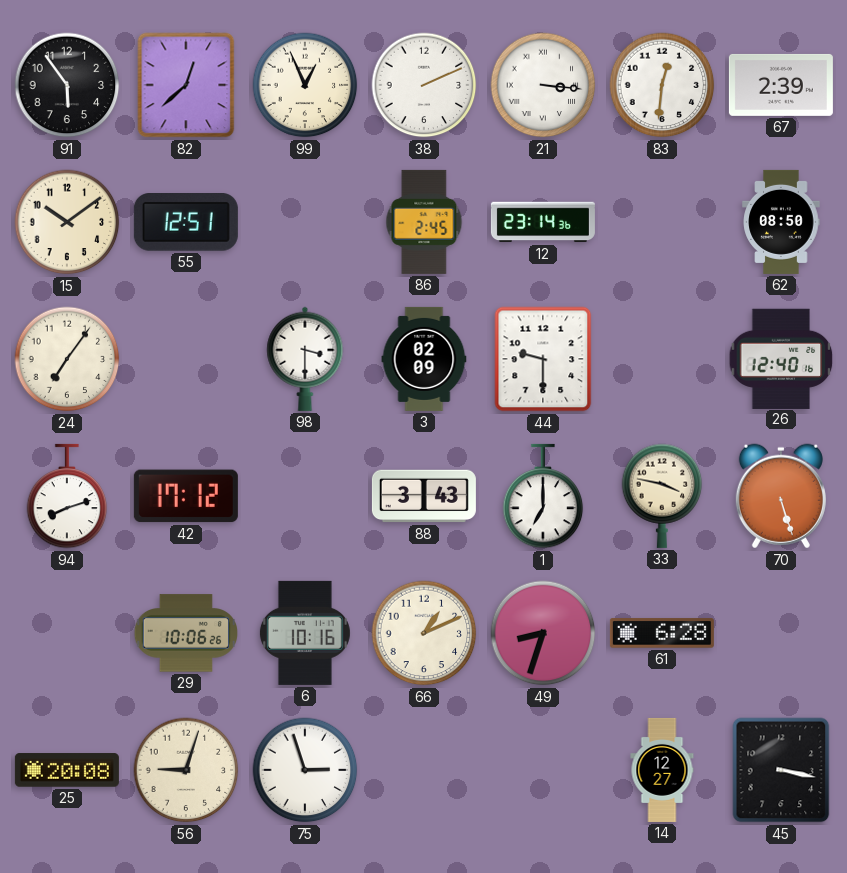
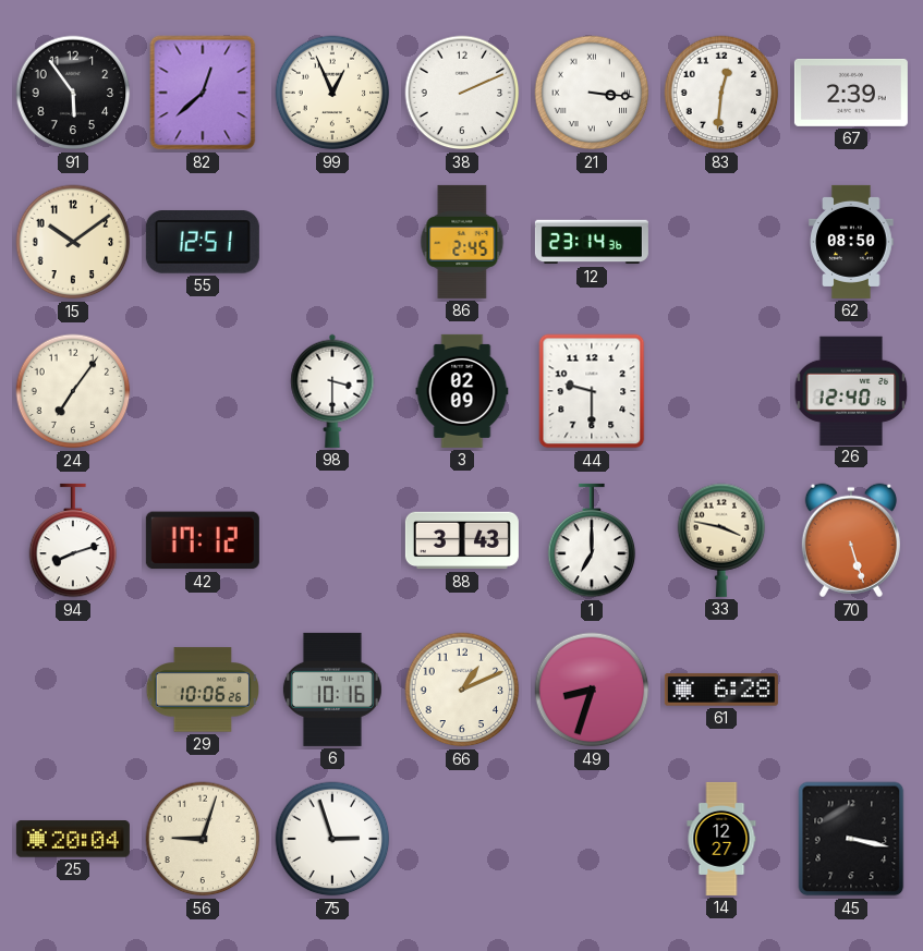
25: 20:08 -> 20:04
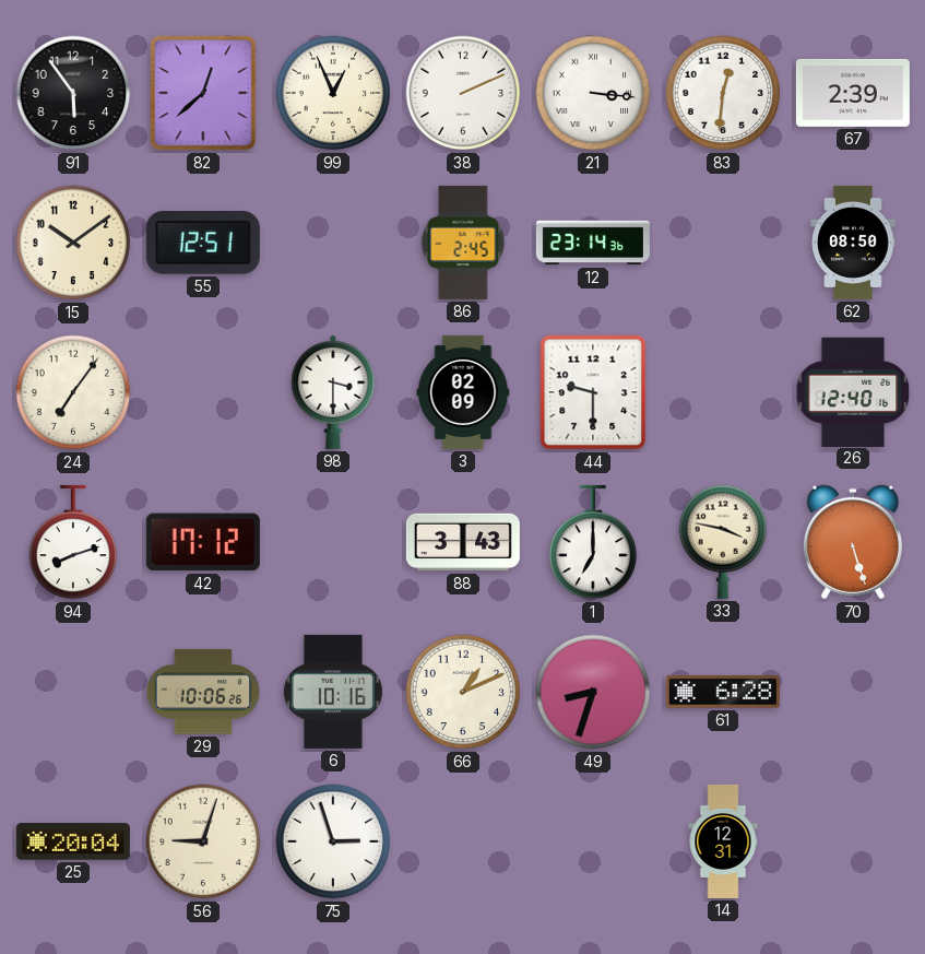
14: 12:27 -> 12:31
45: 3:17 -> none
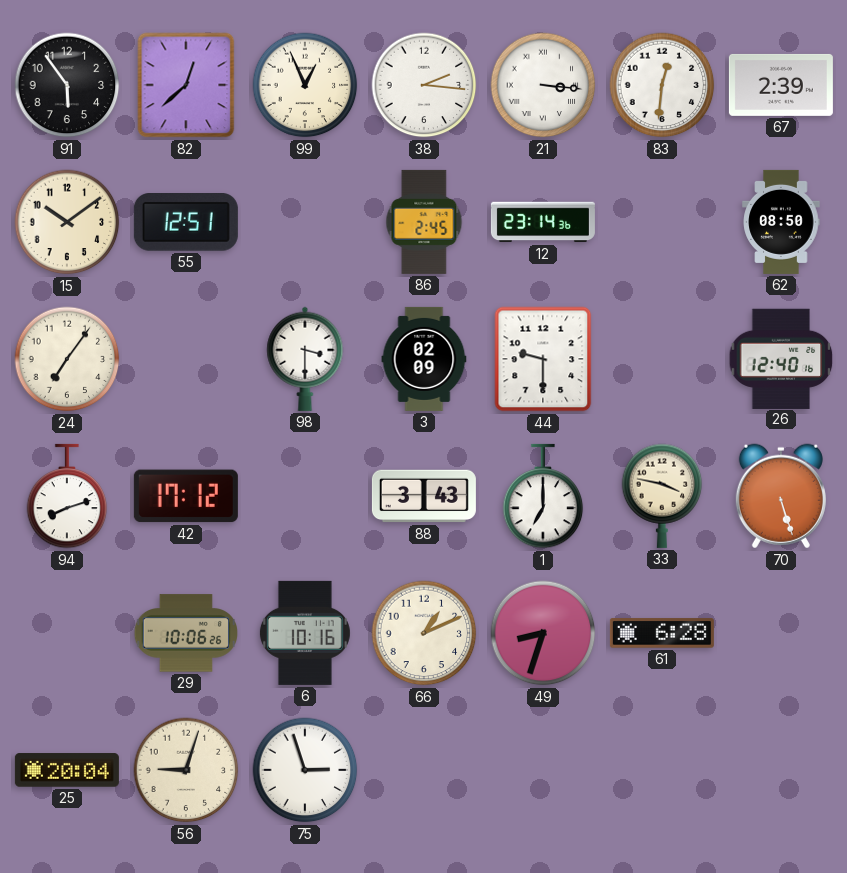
38: 2:11 -> 2:16
14: 12:31 -> none
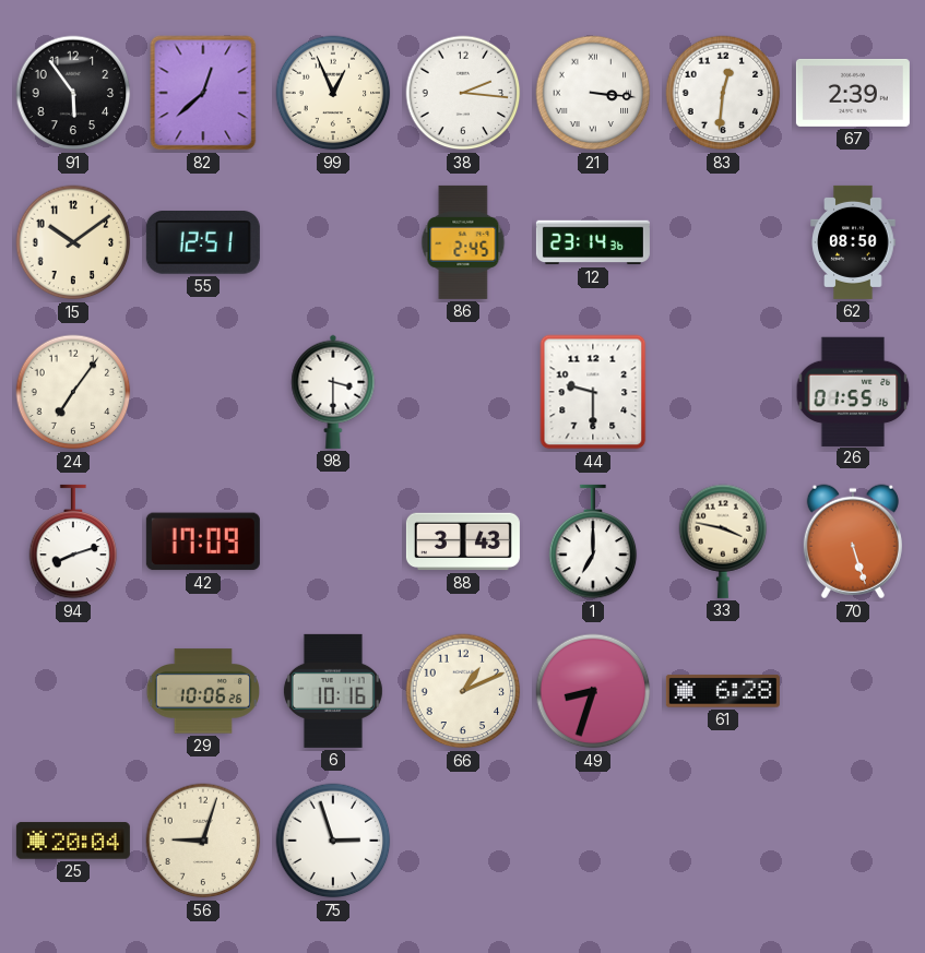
3: 02:09 -> none
26: 12:40 -> 01:55
42: 17:12 -> 17:09
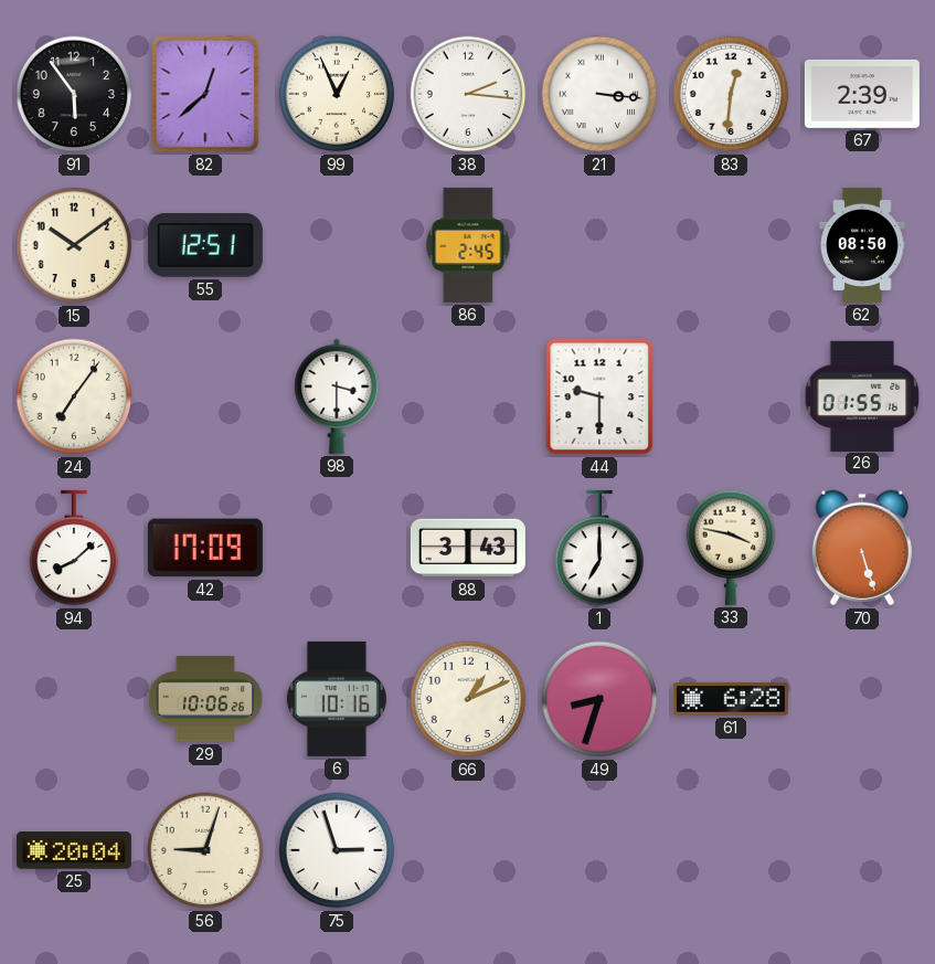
12: 23:14 -> none
94: 8:12 -> 8:08
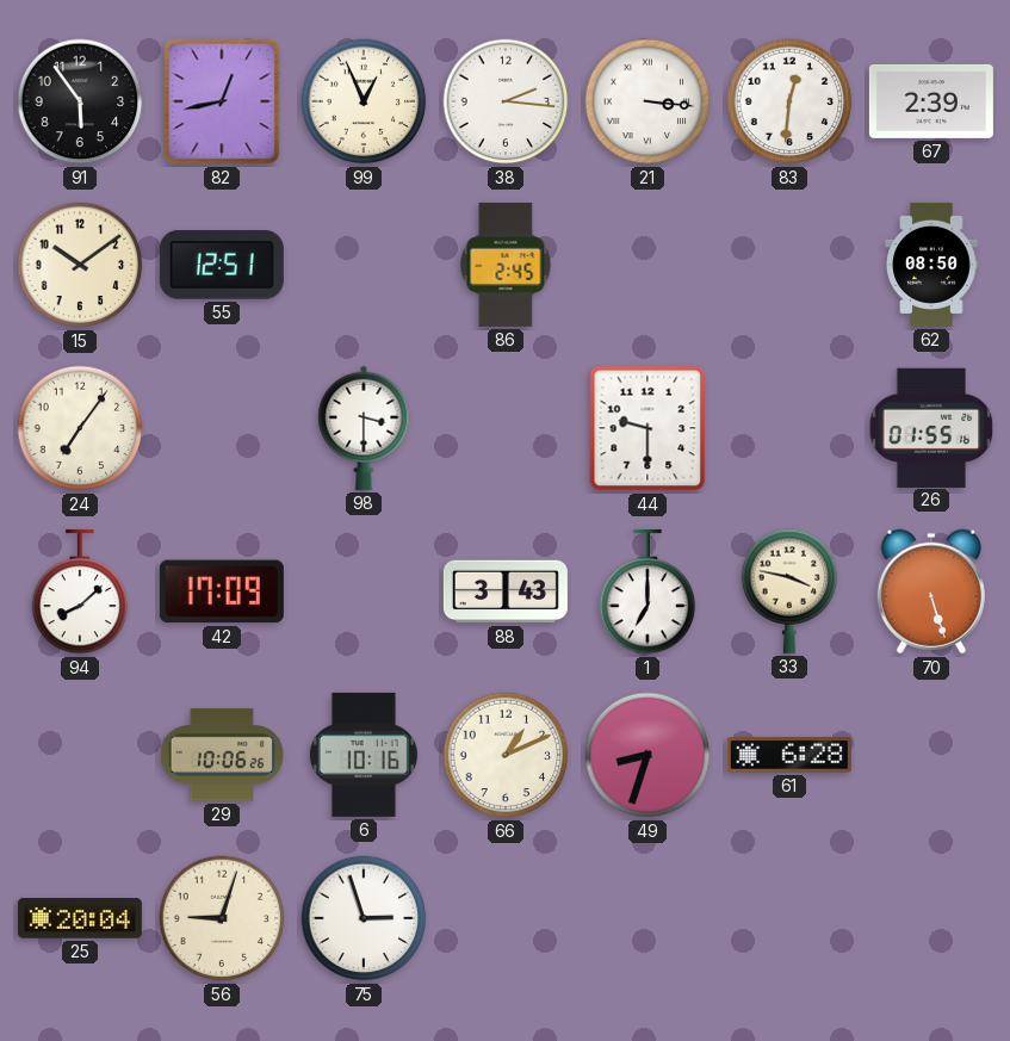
82: 12:38 -> 12:43
